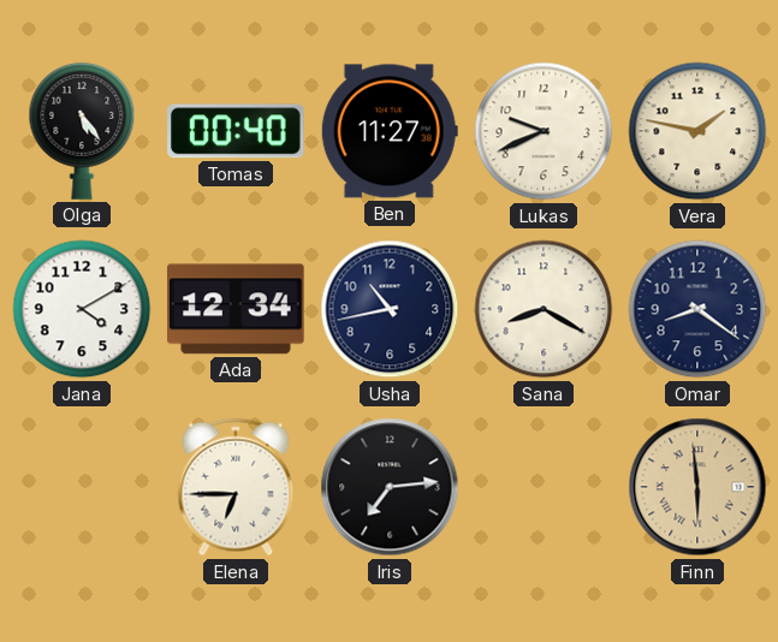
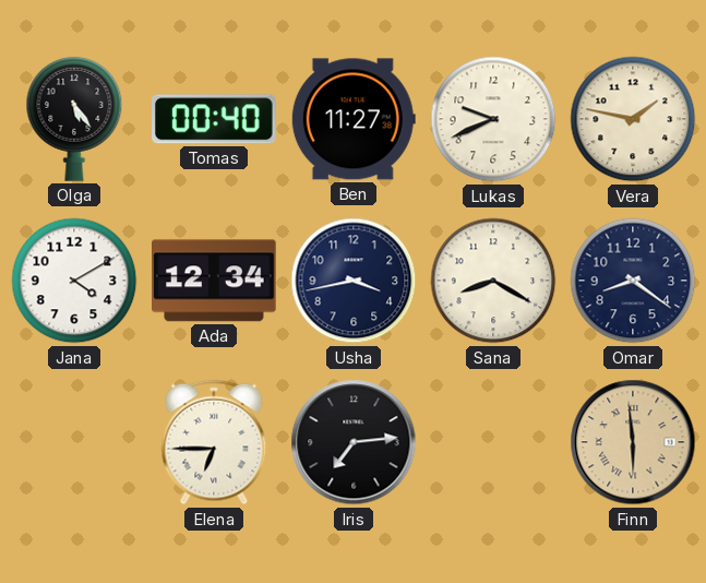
Usha: 10:43 -> 3:43
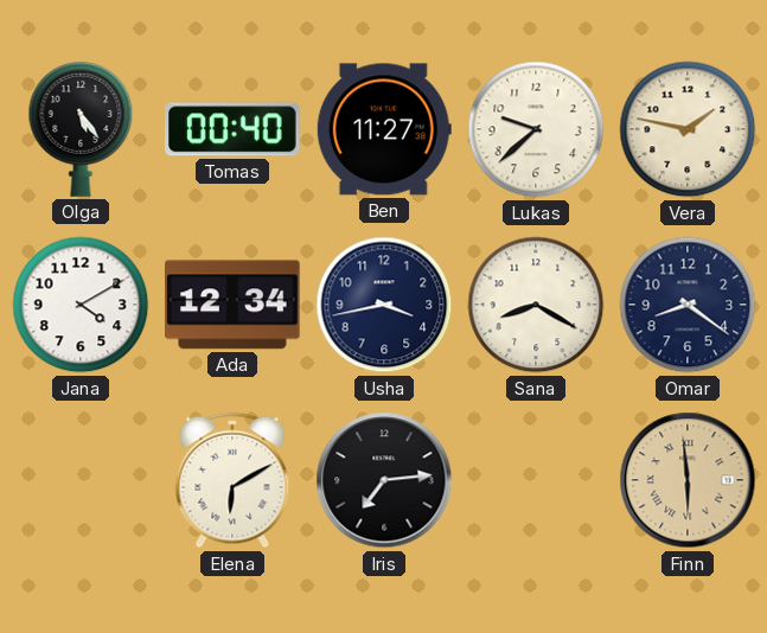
Lukas: 9:41 -> 9:38
Elena: 6:45 -> 6:10
